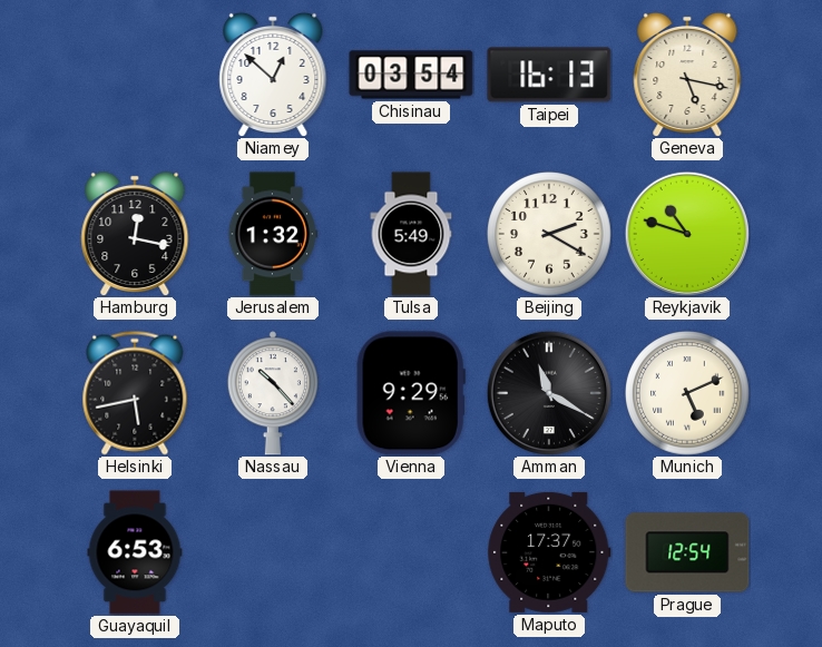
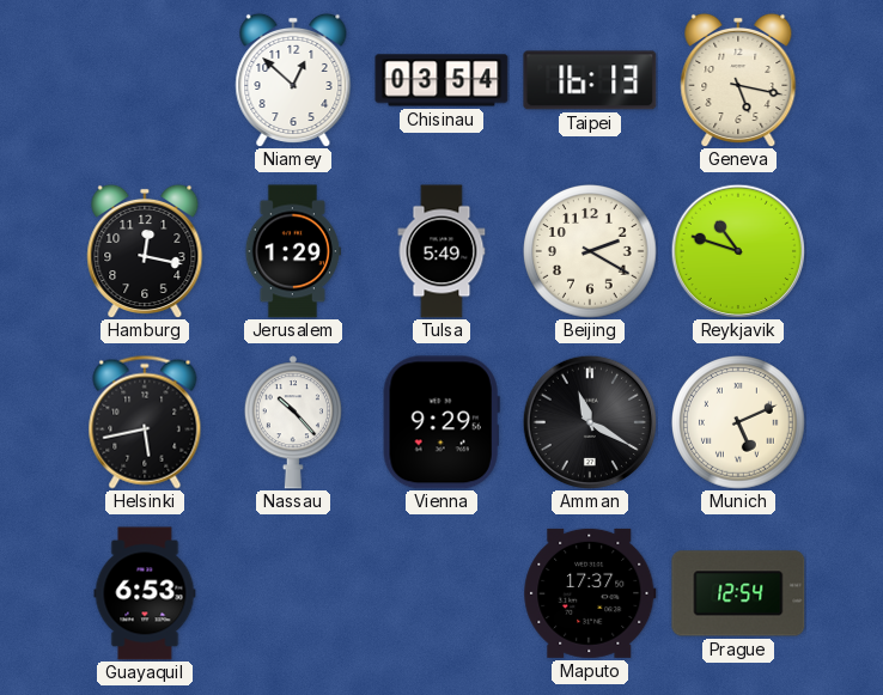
Jerusalem: 1:32 -> 1:29
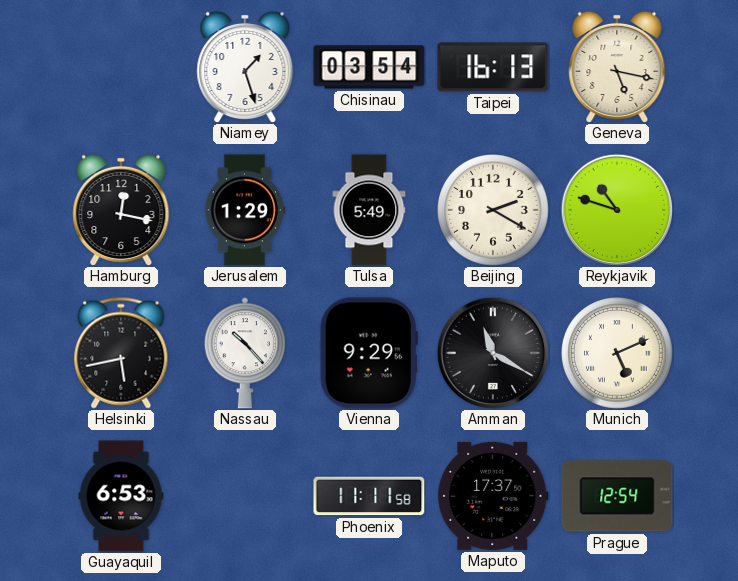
Niamey: 12:52 -> 1:27
Phoenix: none -> 11:11
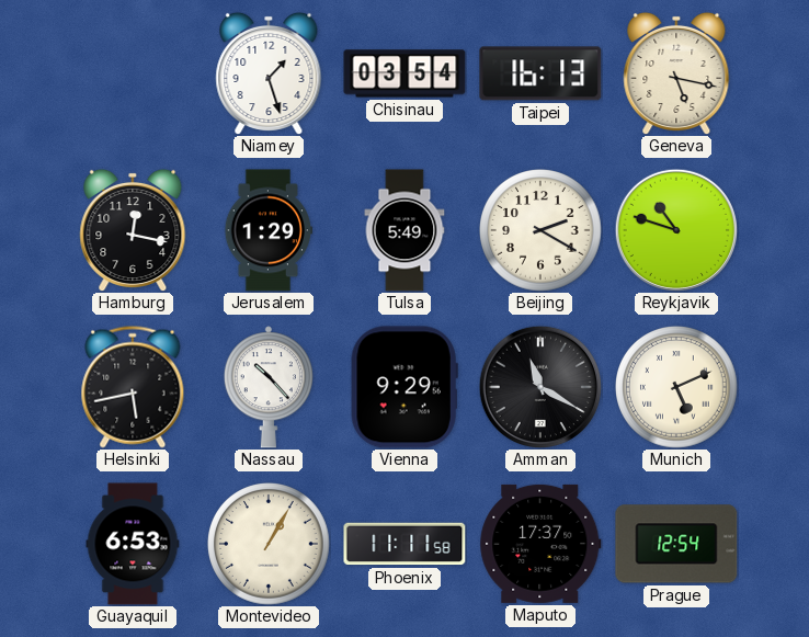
Montevideo: none -> 1:05
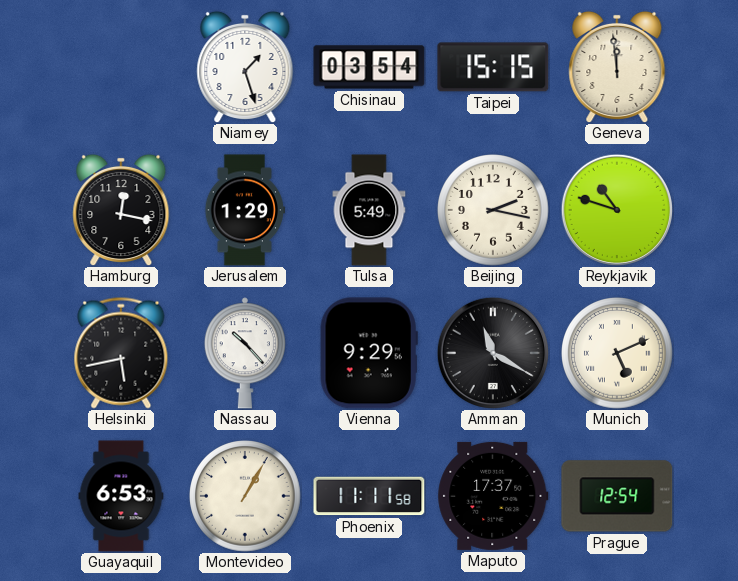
Taipei: 16:13 -> 15:15
Geneva: 5:17 -> 11:59
Beijing: 2:20 -> 2:17
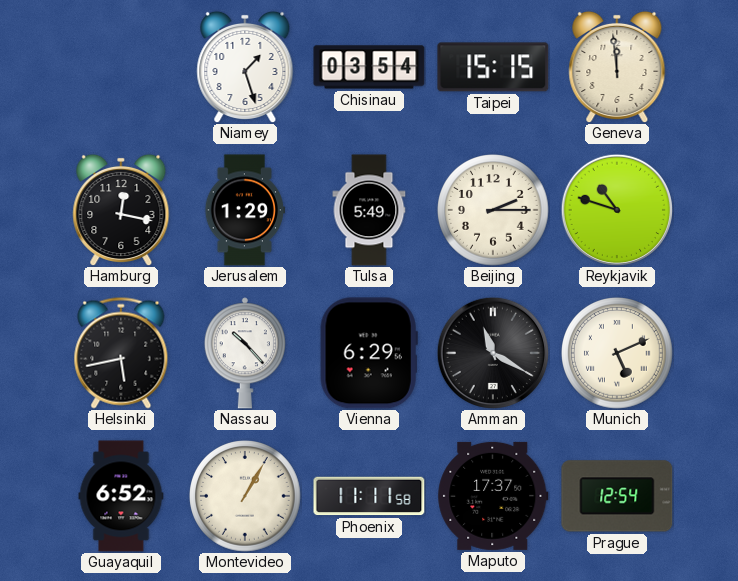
Beijing: 2:17 -> 2:15
Vienna: 9:29 -> 6:29
Guayaquil: 6:53 -> 6:52
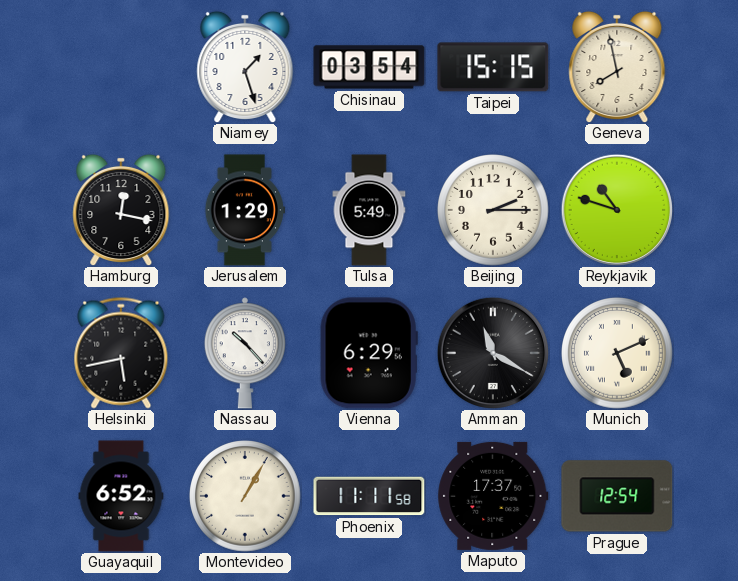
Geneva: 11:59 -> 7:58
